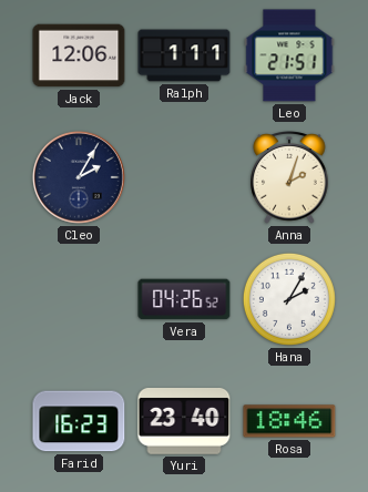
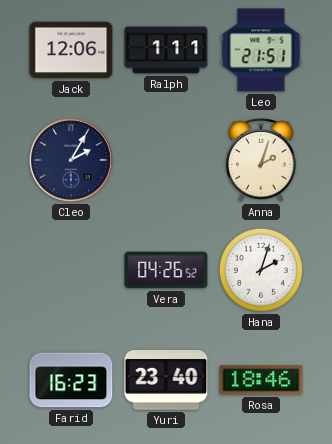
Hana: 2:05 -> 2:03
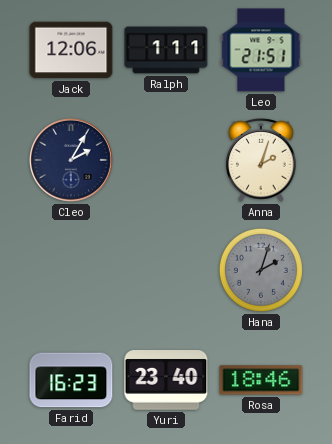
Vera: 04:26 -> none
Hana dial: white -> grey
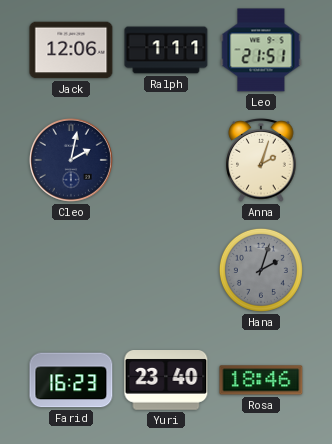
Cleo: 2:05 -> 2:02
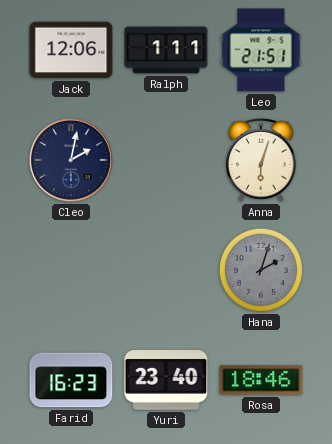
Anna: 2:03 -> 6:03
